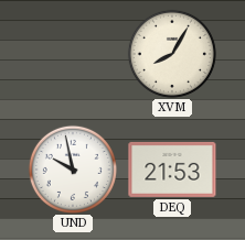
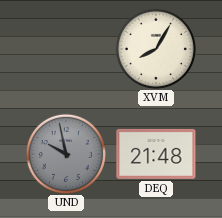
UND dial: white -> grey
DEQ: 21:53 -> 21:48
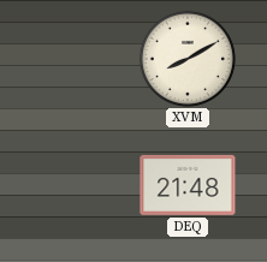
XVM: 8:05 -> 8:10
UND: 9:58 -> none
